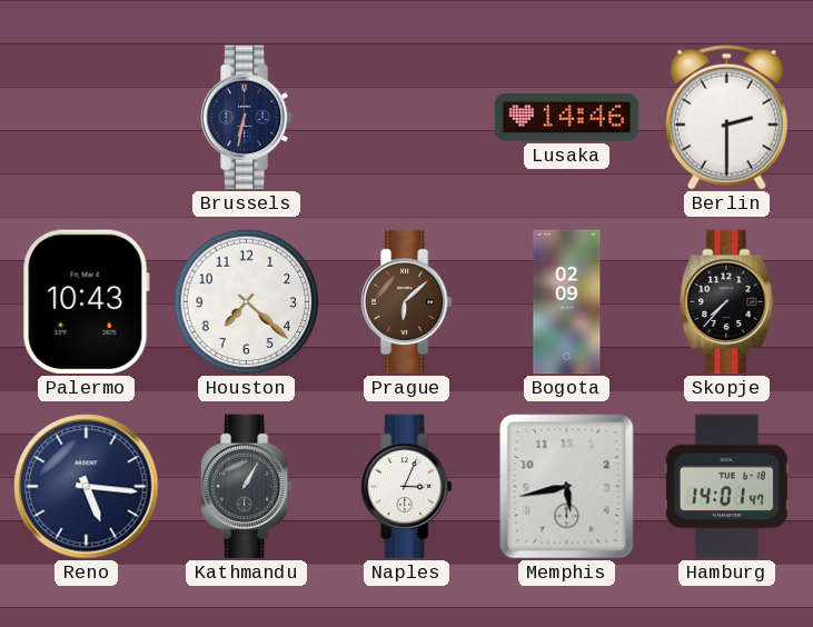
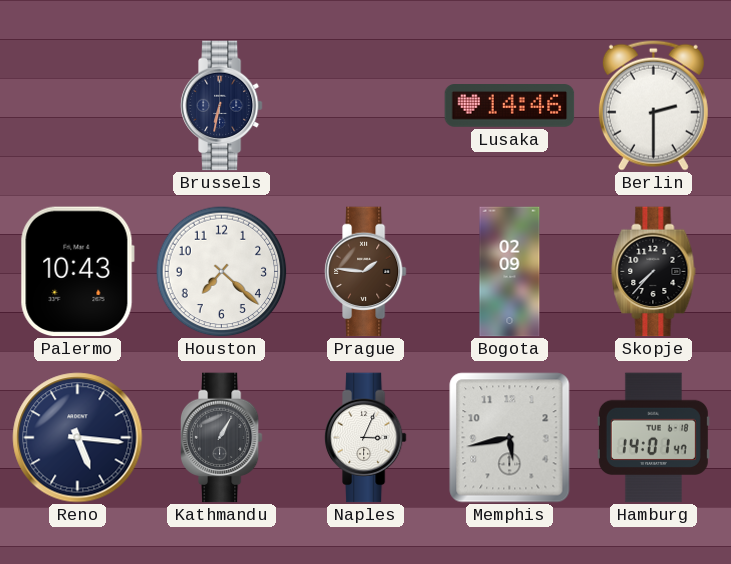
Prague: 6:08 -> 1:46
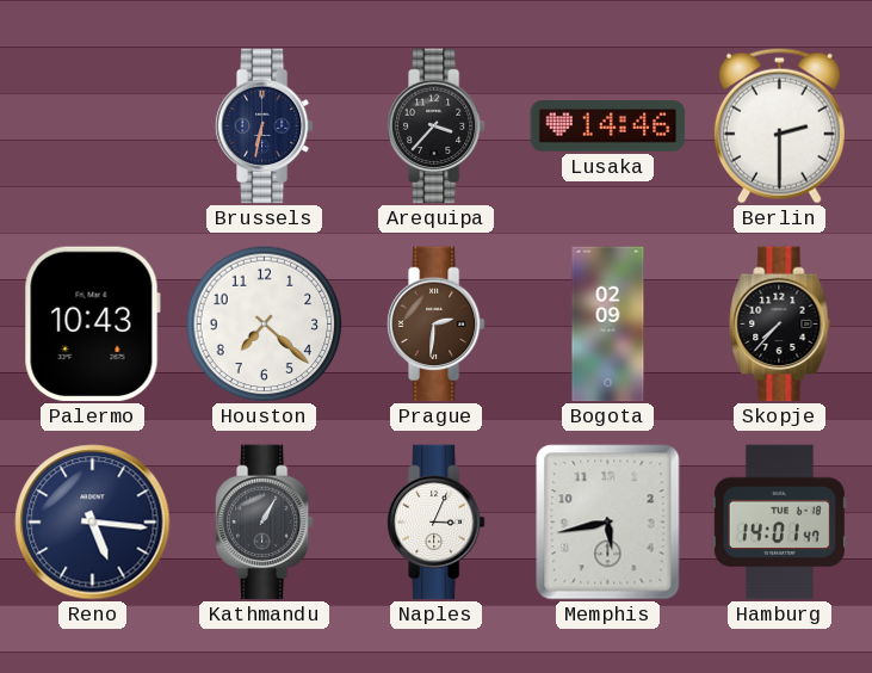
Arequipa: none -> 3:37
Prague: 1:46 -> 2:31
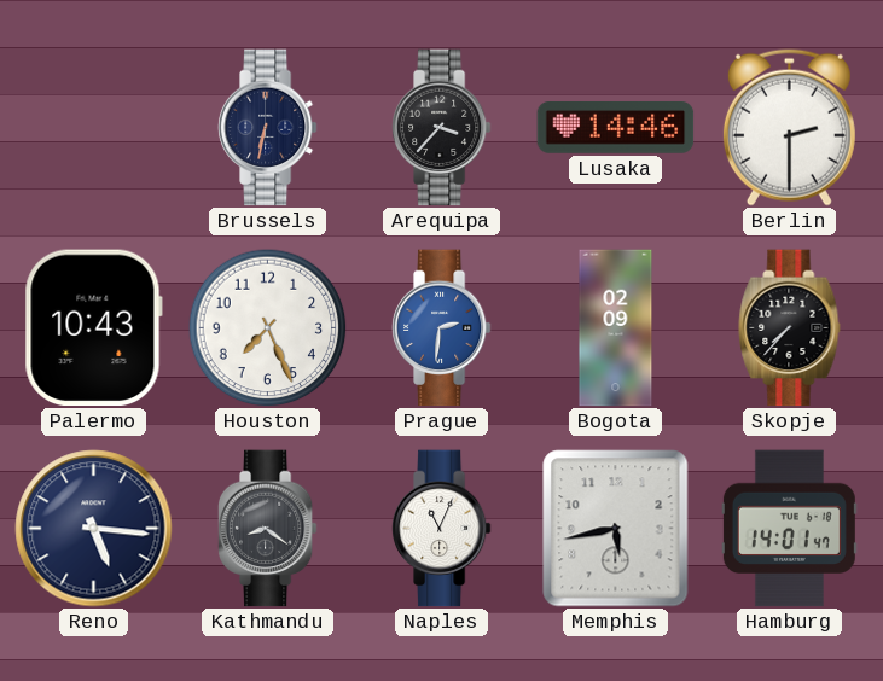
Houston: 7:22 -> 7:26
Prague dial: brown -> blue
Kathmandu: 1:05 -> 8:21
Naples: 3:04 -> 11:04
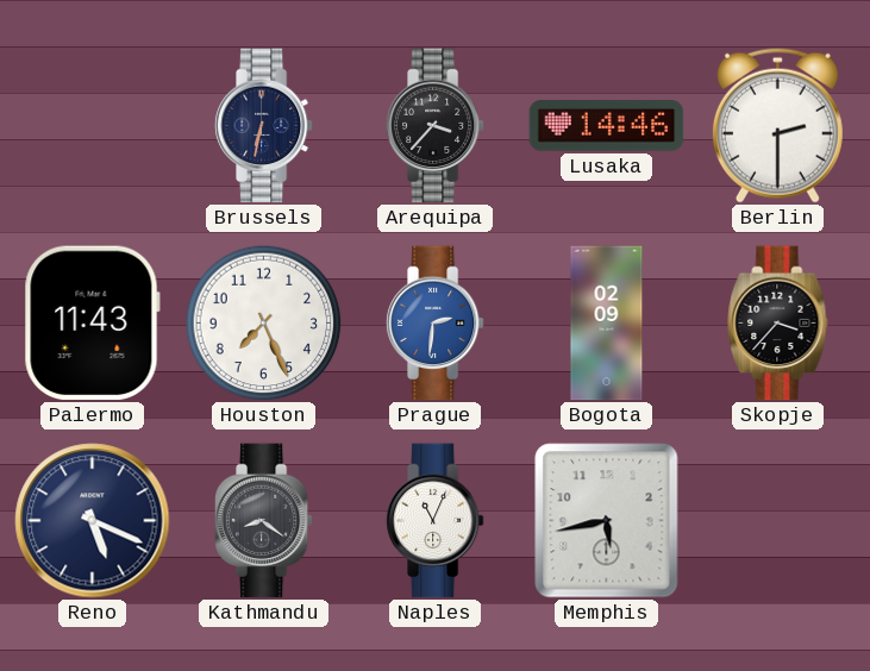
Palermo: 10:43 -> 11:43
Skopje: 7:37 -> 3:37
Reno: 5:16 -> 5:19
Hamburg: 14:01 -> none
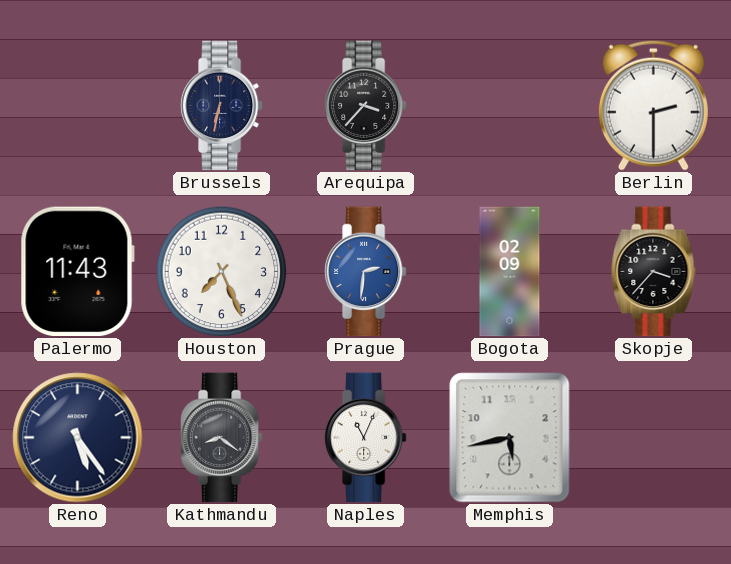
Lusaka: 14:46 -> none
Reno: 5:19 -> 5:24
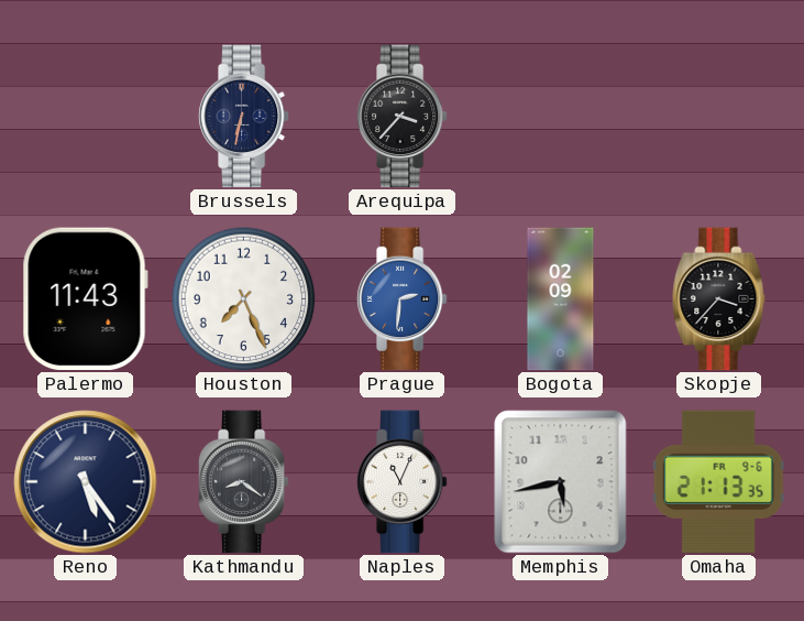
Berlin: 2:30 -> none
Omaha: none -> 21:13
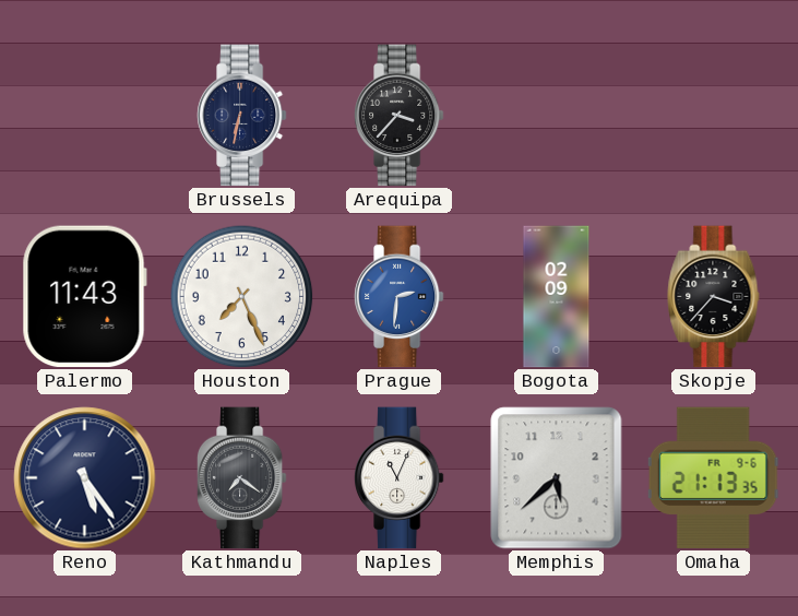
Kathmandu: 8:21 -> 7:21
Memphis: 5:43 -> 5:38
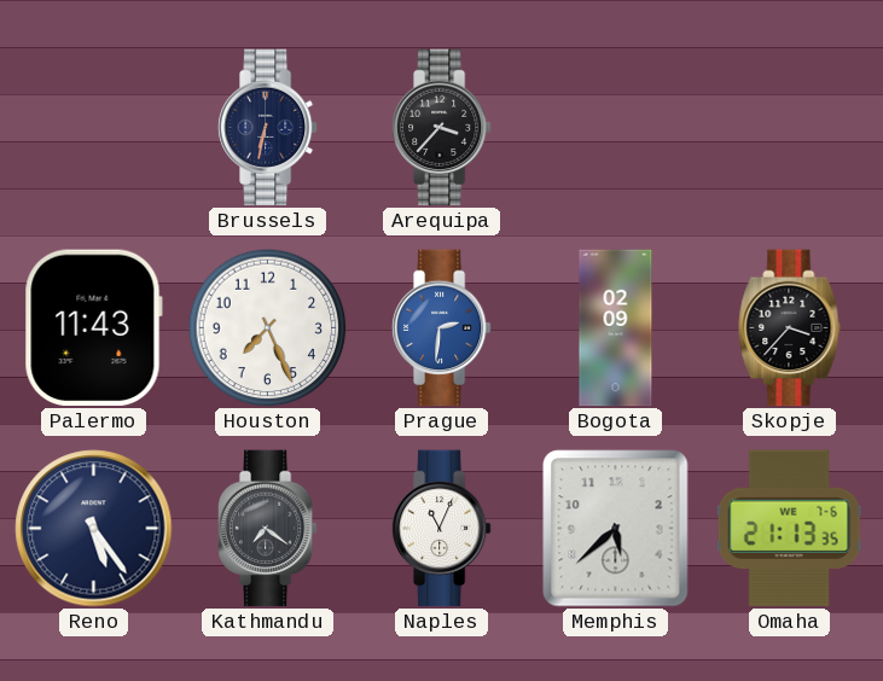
Omaha date: FR 9-6 -> WE 7-6
